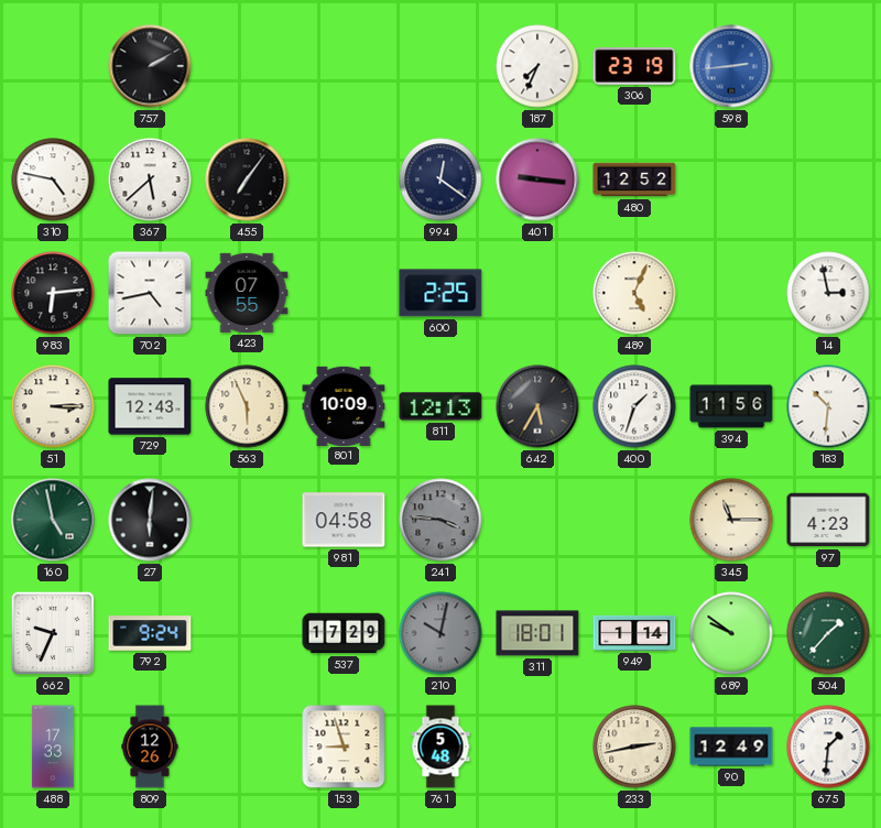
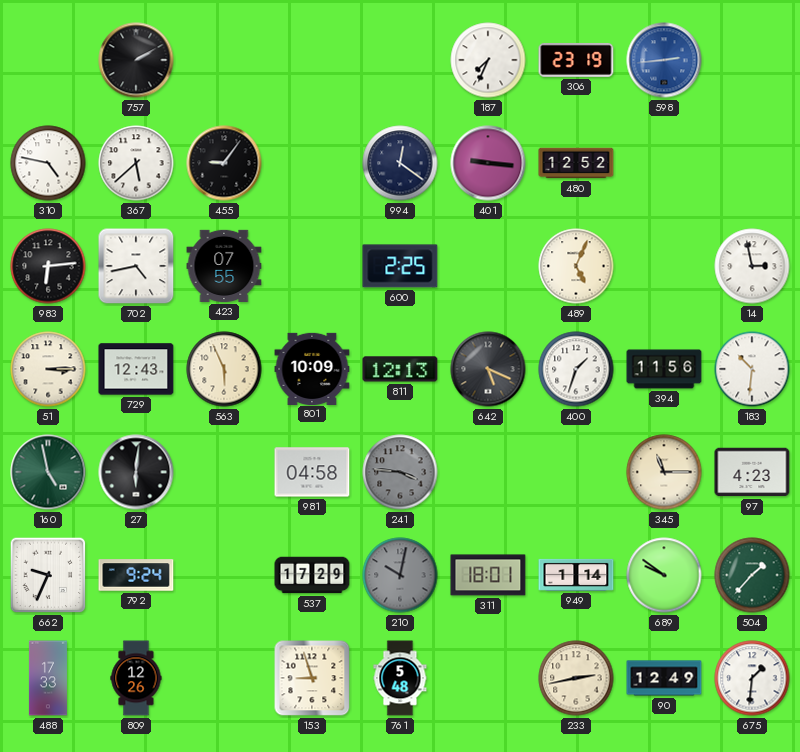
455: 7:06 -> 9:06
642: 5:35 -> 5:19
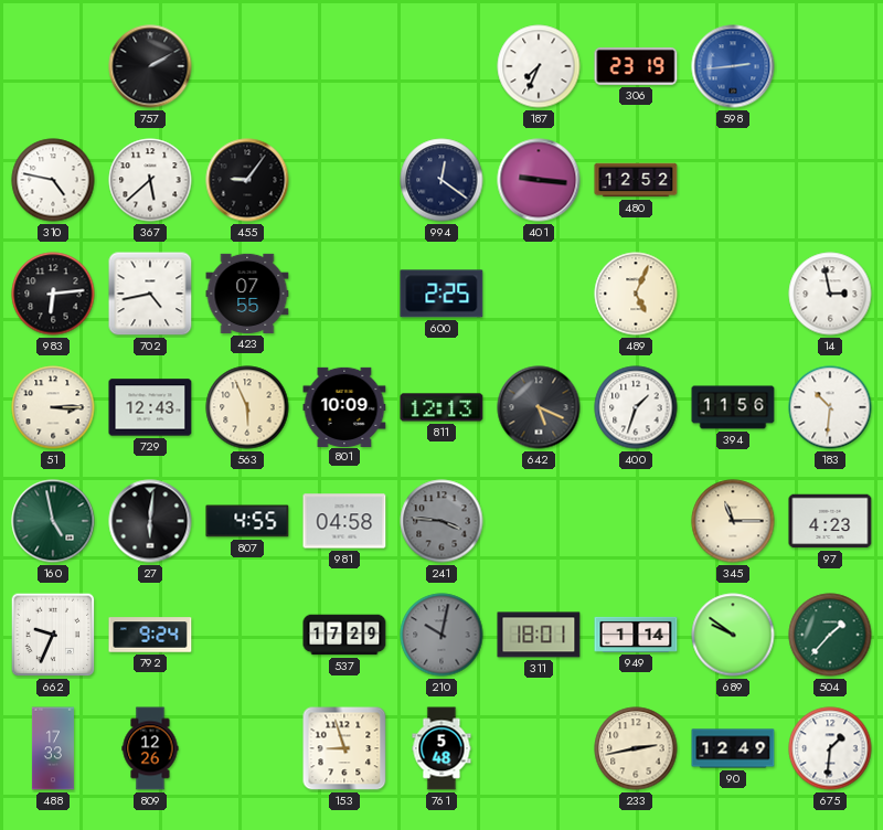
807: none -> 4:55
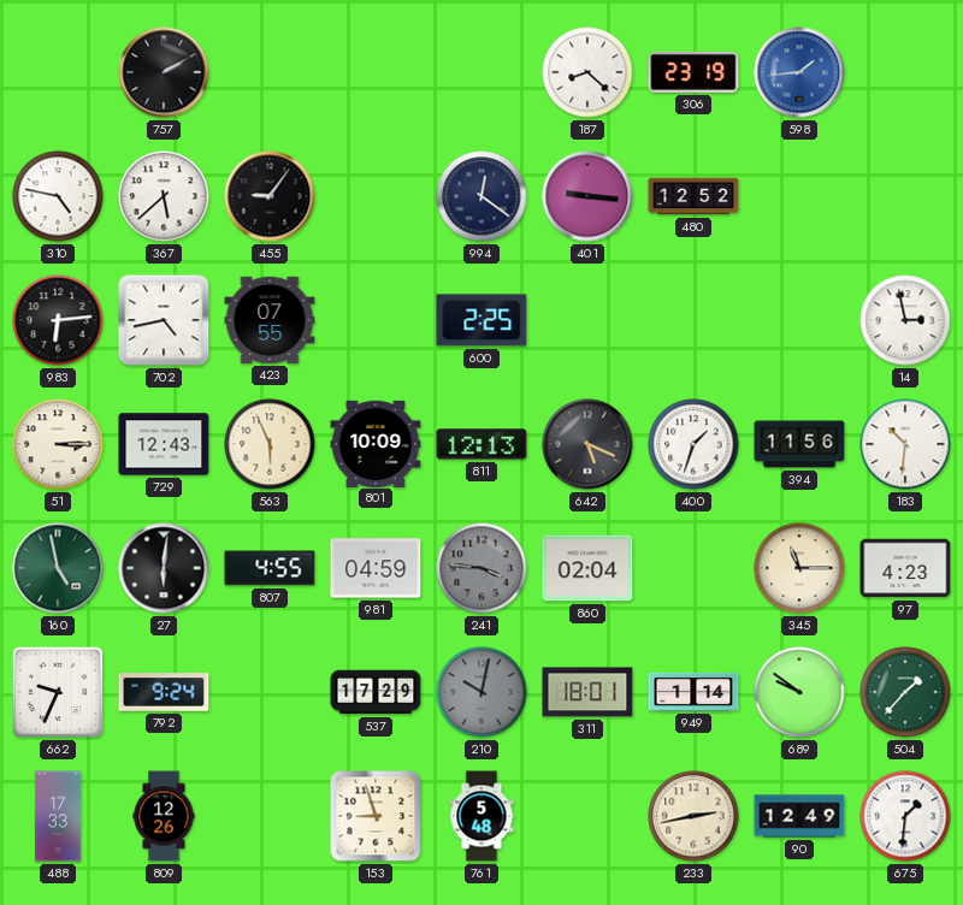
187: 7:34 -> 8:22
598: 2:44 -> 1:44
489: 5:04 -> none
981: 04:58 -> 04:59
860: none -> 02:04
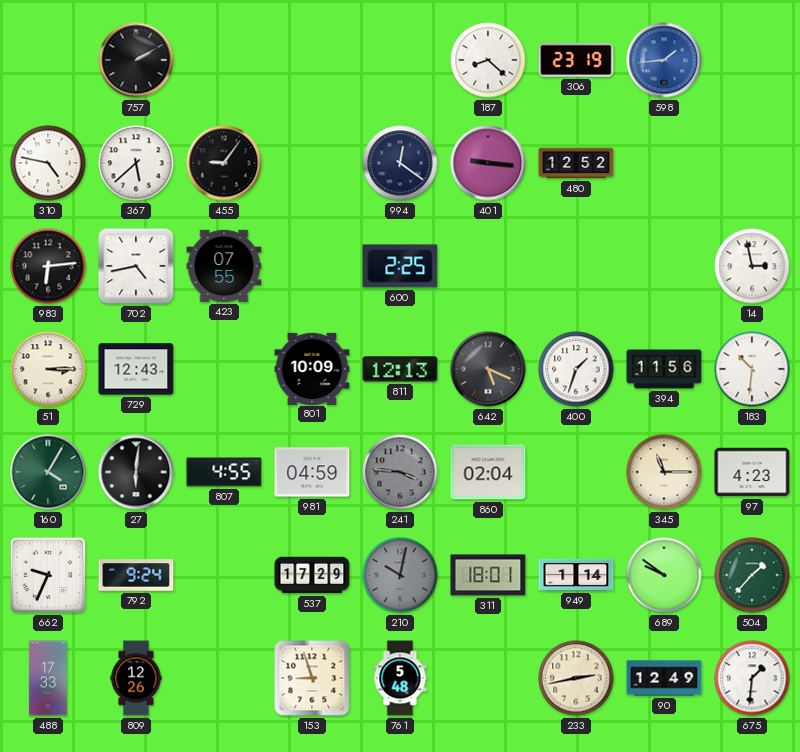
563: 5:56 -> none
160: 4:58 -> 4:05
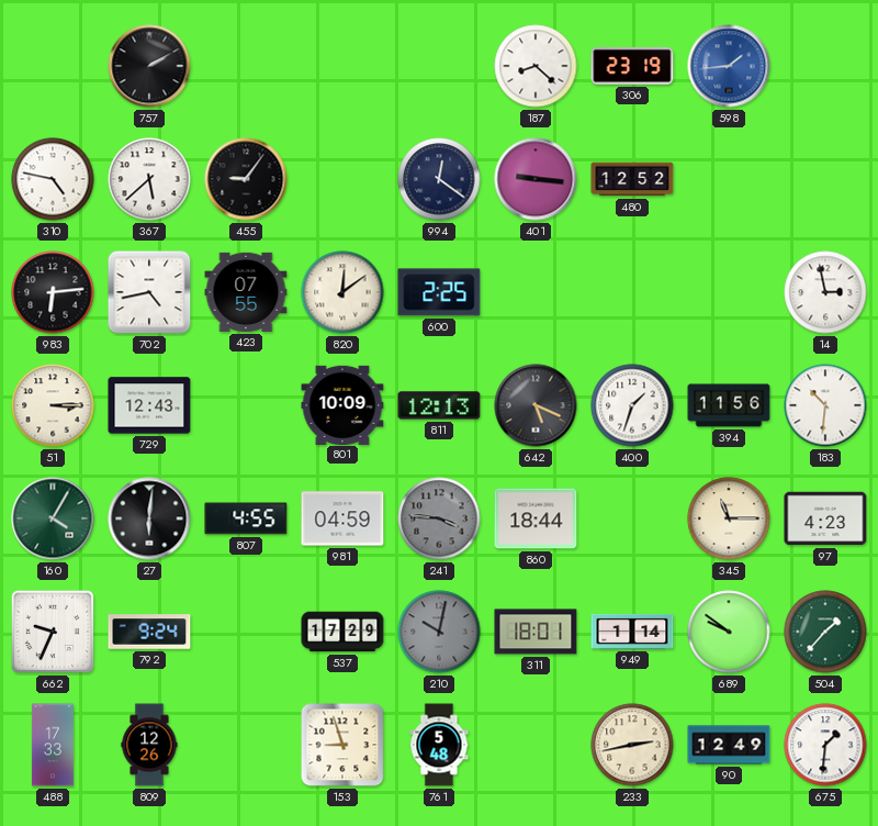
820: none -> 12:09
860: 02:04 -> 18:44
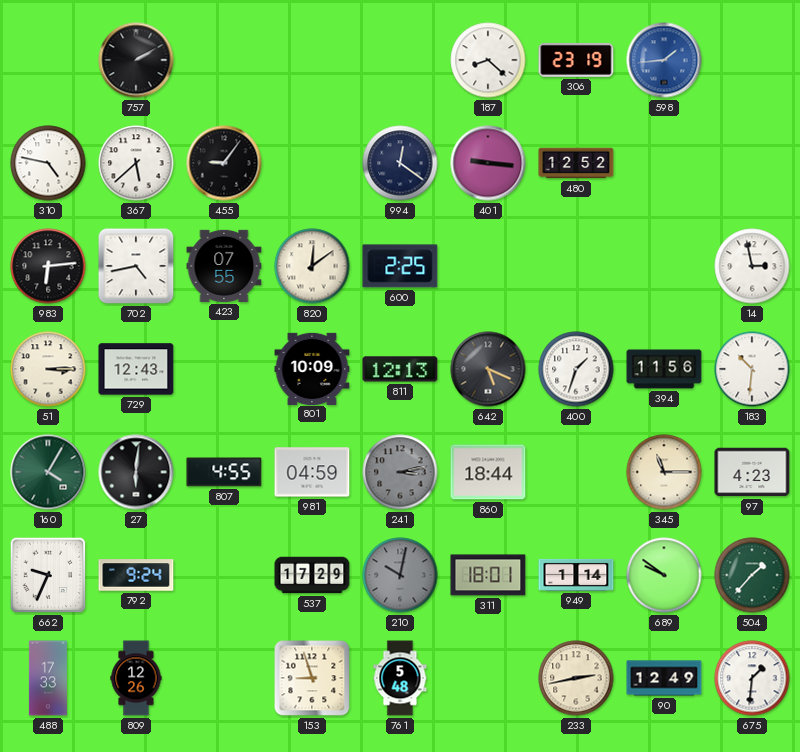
241: 3:46 -> 3:13
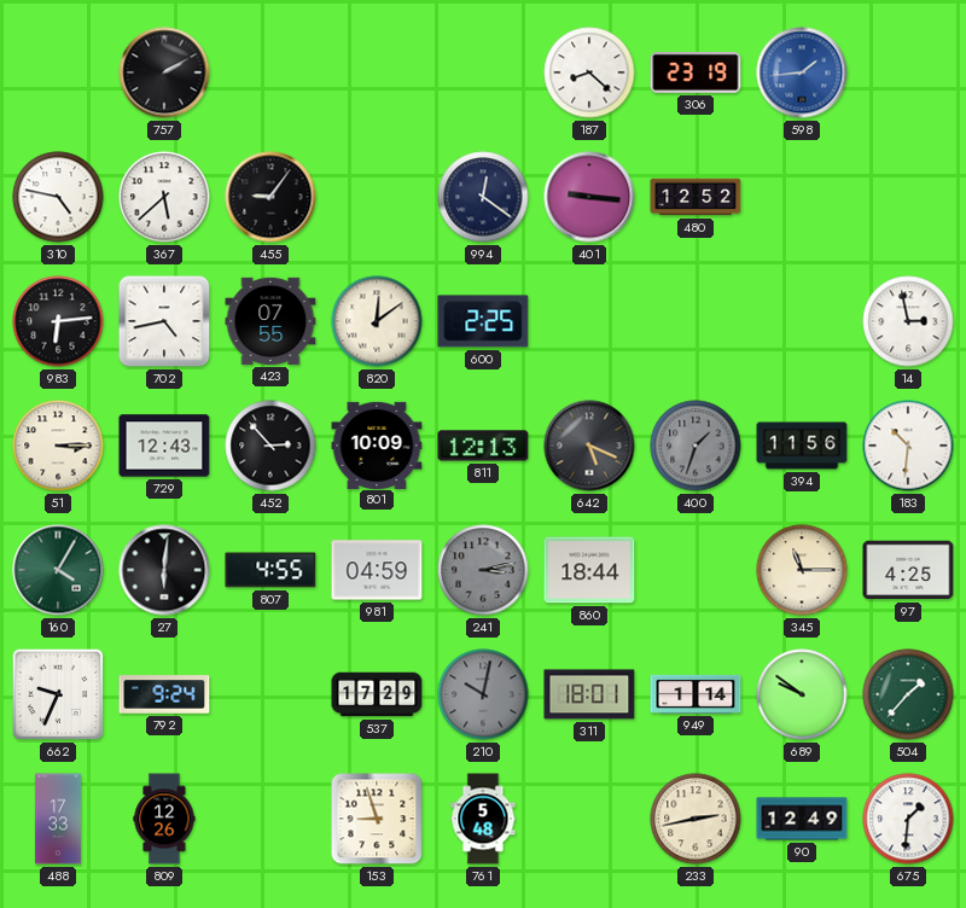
452: none -> 2:53
400 dial: white -> grey
97: 4:23 -> 4:25
